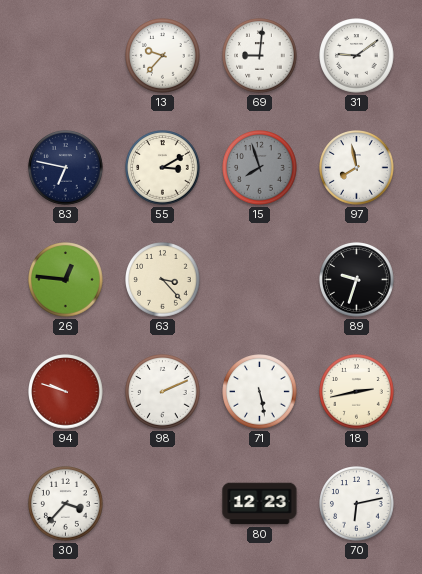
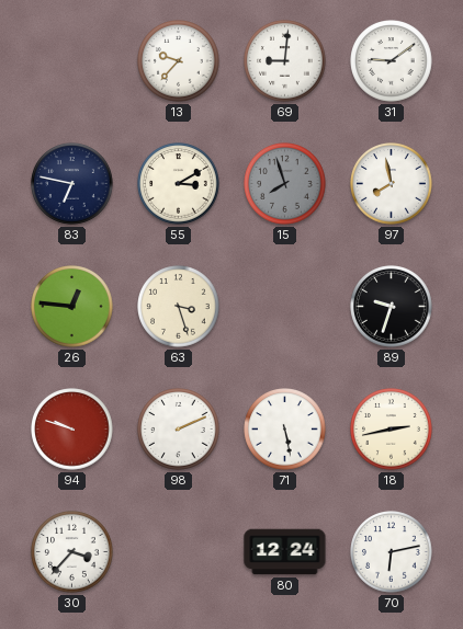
63: 3:23 -> 3:27
80: 12:23 -> 12:24
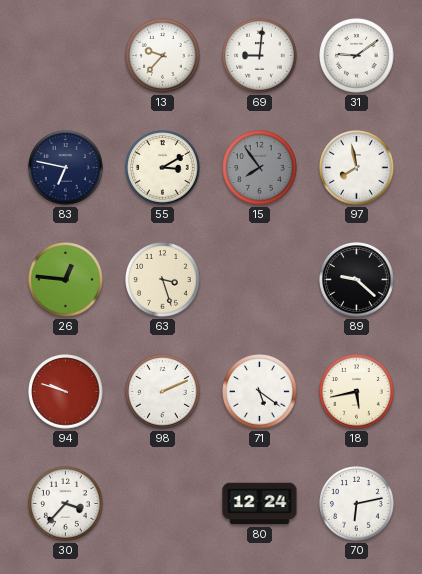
15: 7:57 -> 7:54
89: 9:33 -> 9:22
71: 5:28 -> 5:21
18: 2:43 -> 5:43
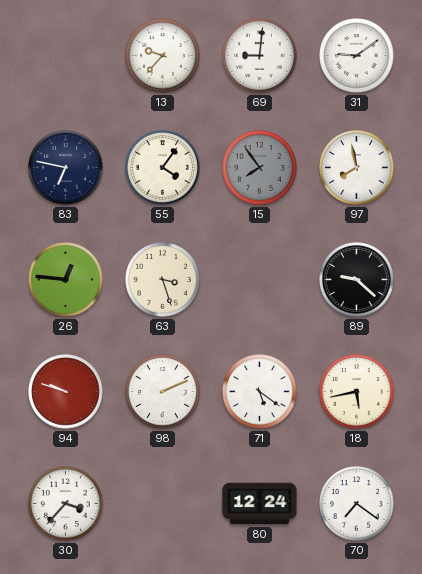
55: 3:10 -> 4:06
70: 6:13 -> 7:21
